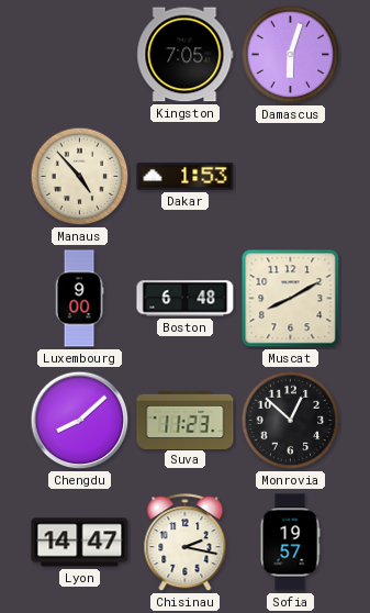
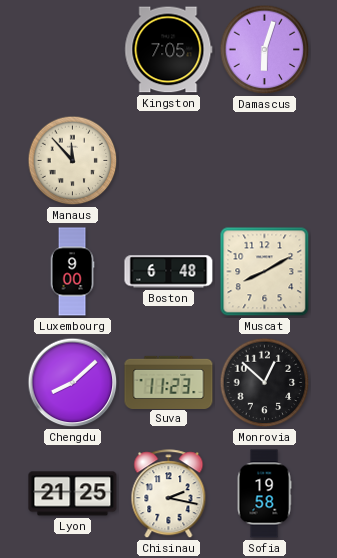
Manaus: 4:53 -> 11:53
Dakar: 1:53 -> none
Lyon: 14:47 -> 21:25
Sofia: 19:57 -> 19:58
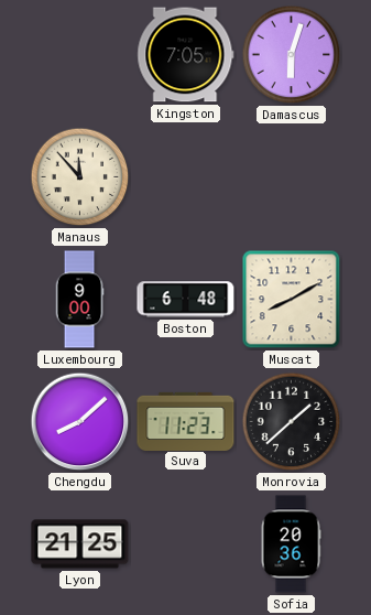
Monrovia: 12:52 -> 1:38
Chisinau: 2:17 -> none
Sofia: 19:58 -> 20:36
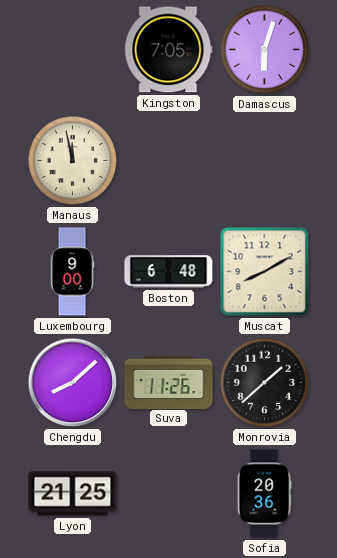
Manaus: 11:53 -> 11:58
Suva: 11:23 -> 11:26
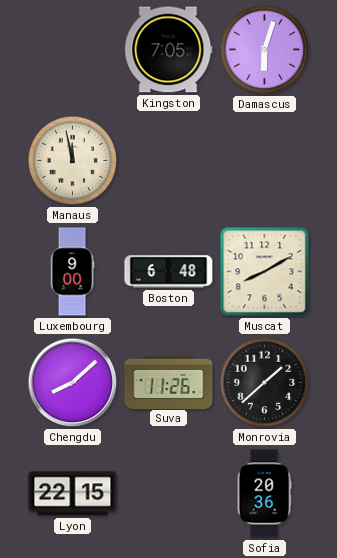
Lyon: 21:25 -> 22:15
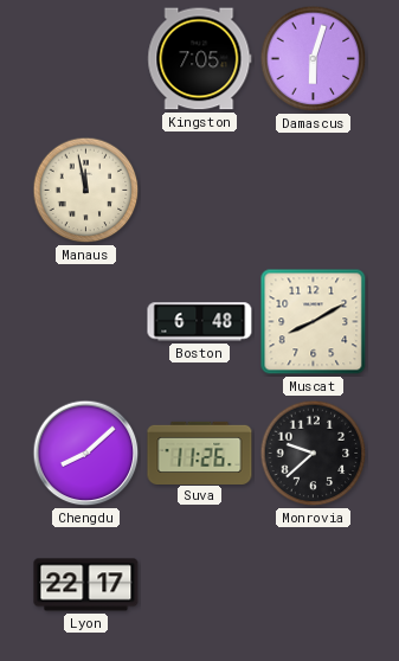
Luxembourg: 9:00 -> none
Monrovia: 1:38 -> 9:38
Lyon: 22:15 -> 22:17
Sofia: 20:36 -> none
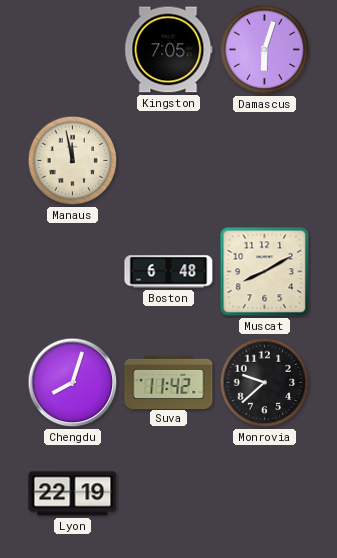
Chengdu: 8:08 -> 8:03
Suva: 11:26 -> 11:42
Lyon: 22:17 -> 22:19
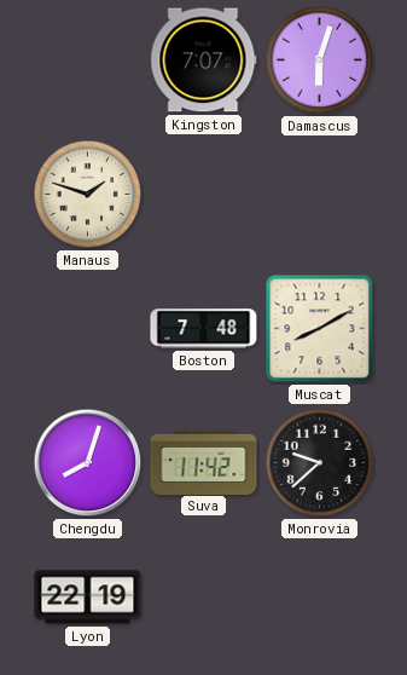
Kingston: 7:05 -> 7:07
Manaus: 11:58 -> 1:48
Boston: 6:48 -> 7:48
